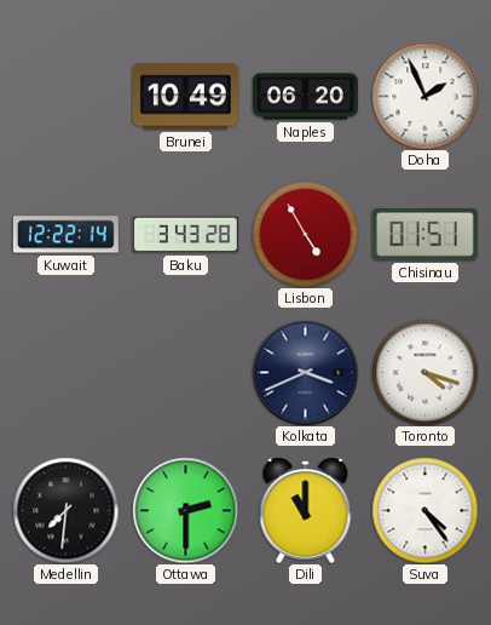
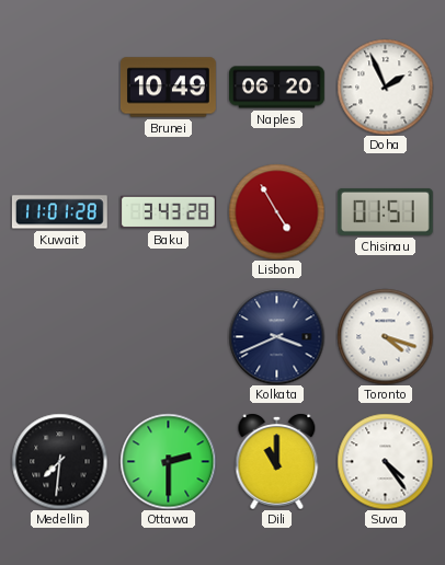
Kuwait: 12:22 -> 11:01
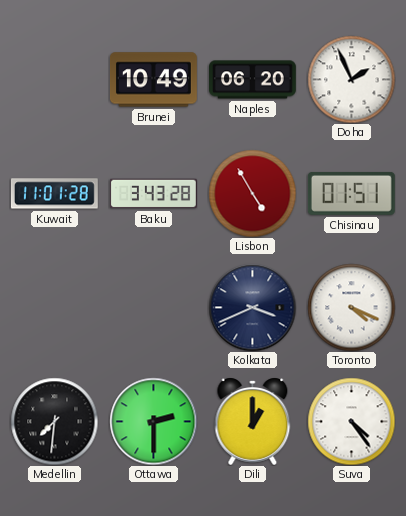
Toronto: 4:18 -> 4:19
Dili: 11:00 -> 1:00
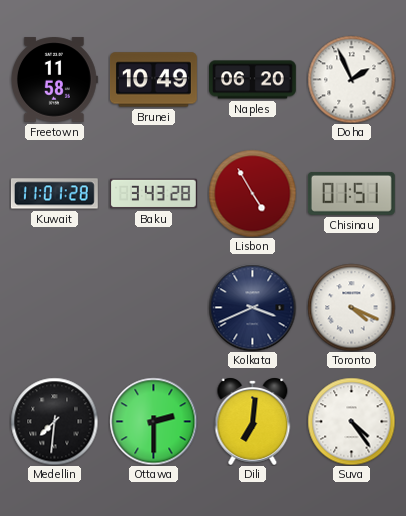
Freetown: none -> 11:58
Dili: 1:00 -> 7:01
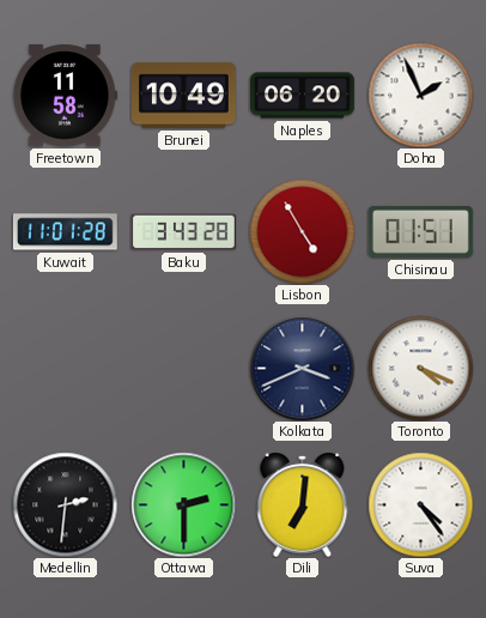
Medellin: 7:31 -> 2:31
